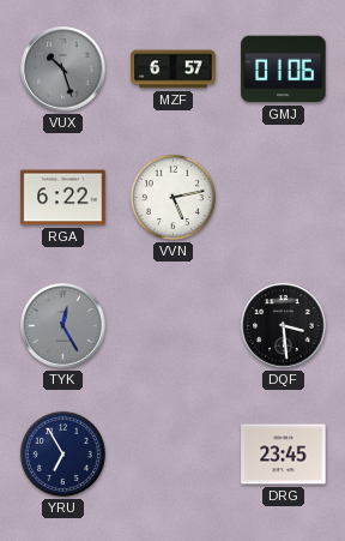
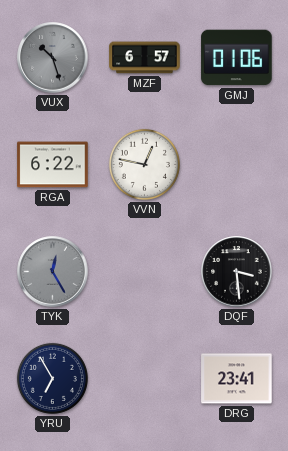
VVN: 5:13 -> 12:47
DRG: 23:45 -> 23:41
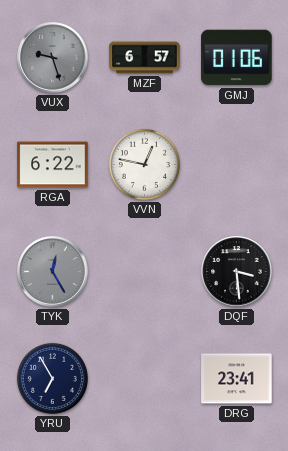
VUX: 10:27 -> 9:27
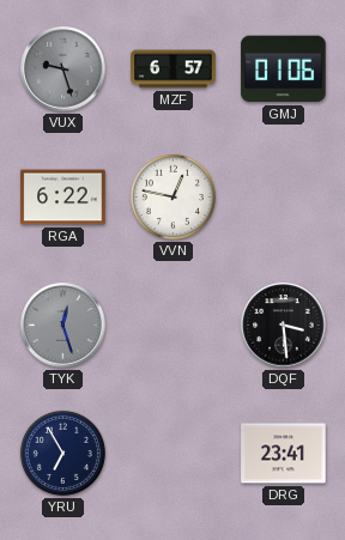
TYK: 12:25 -> 12:27
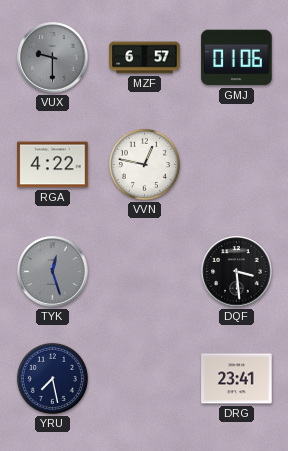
VUX: 9:27 -> 9:30
RGA: 6:22 -> 4:22
YRU: 6:55 -> 7:28
